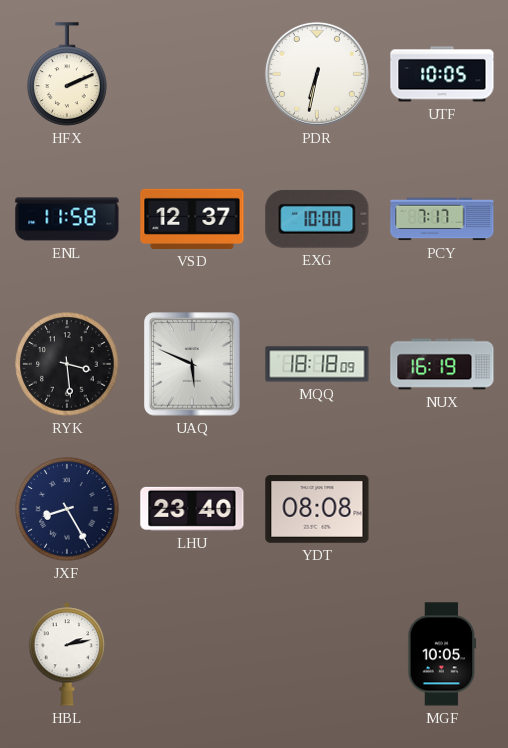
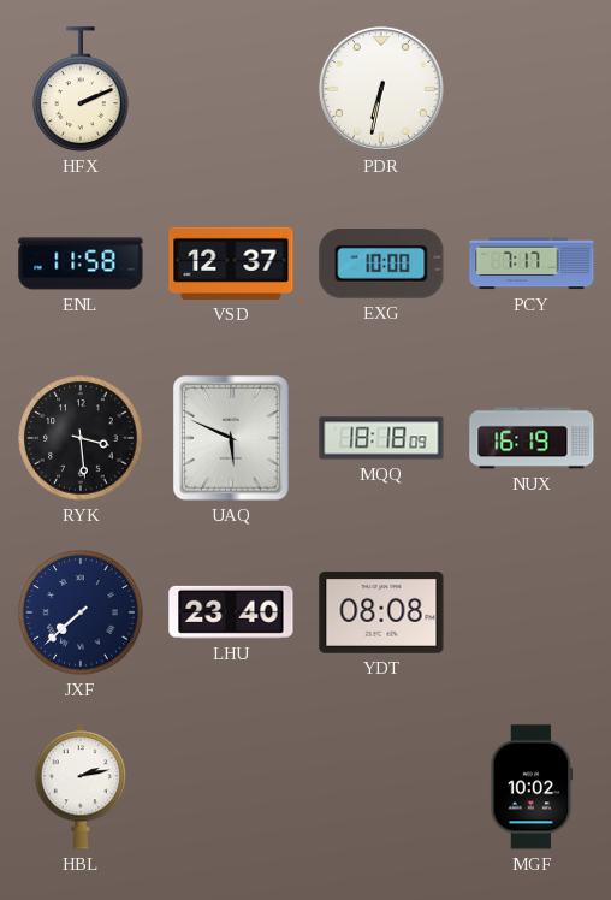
UTF: 10:05 -> none
JXF: 8:25 -> 7:38
MGF: 10:05 -> 10:02
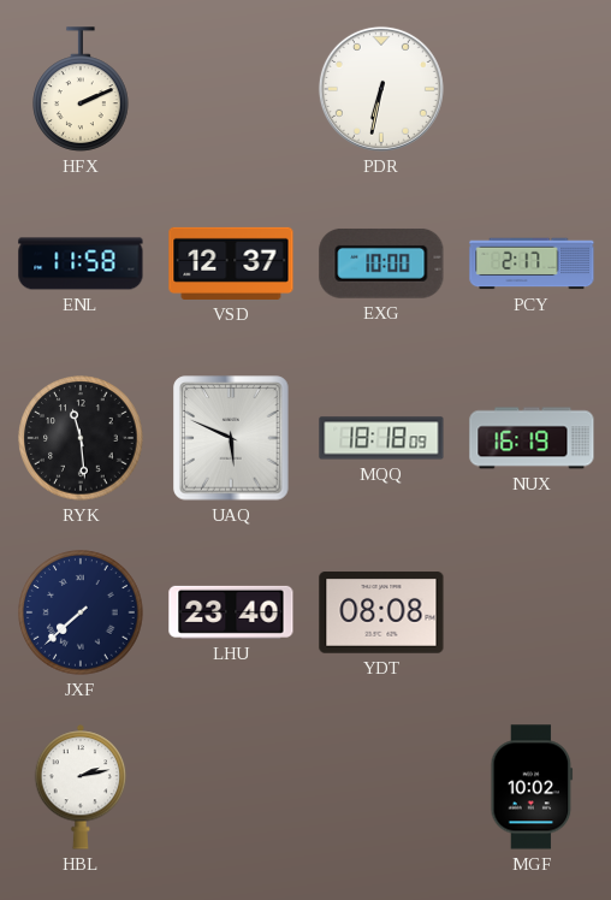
PCY: 7:17 -> 2:17
RYK: 3:29 -> 11:29
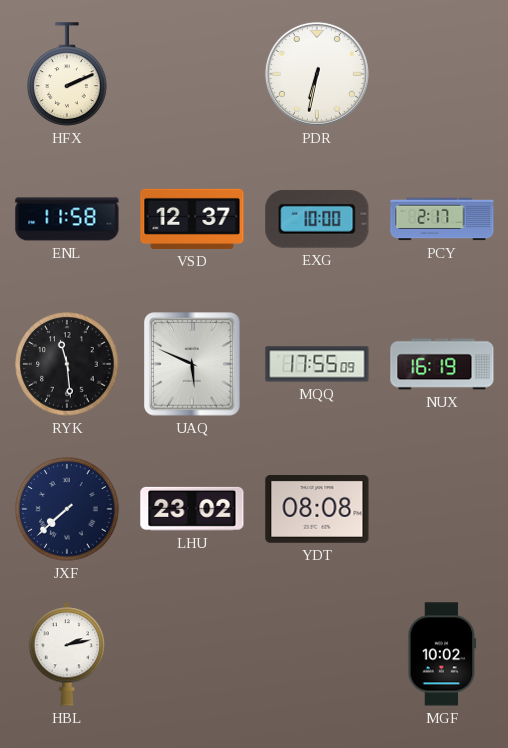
MQQ: 18:18 -> 17:55
LHU: 23:40 -> 23:02
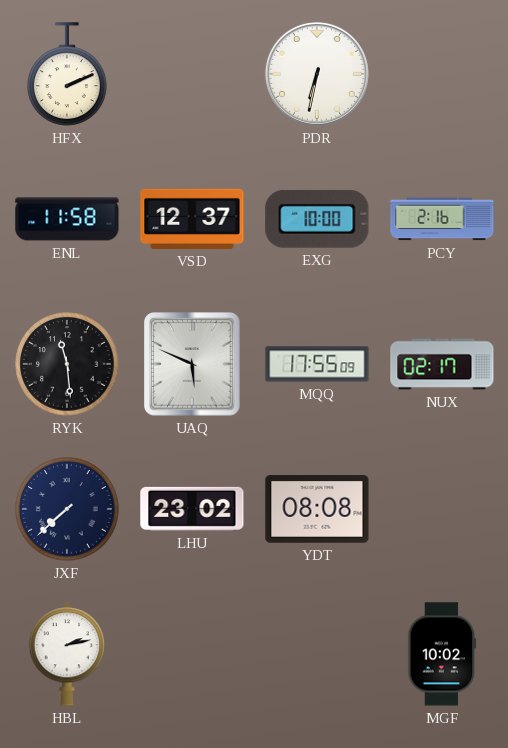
PCY: 2:17 -> 2:16
NUX: 16:19 -> 02:17
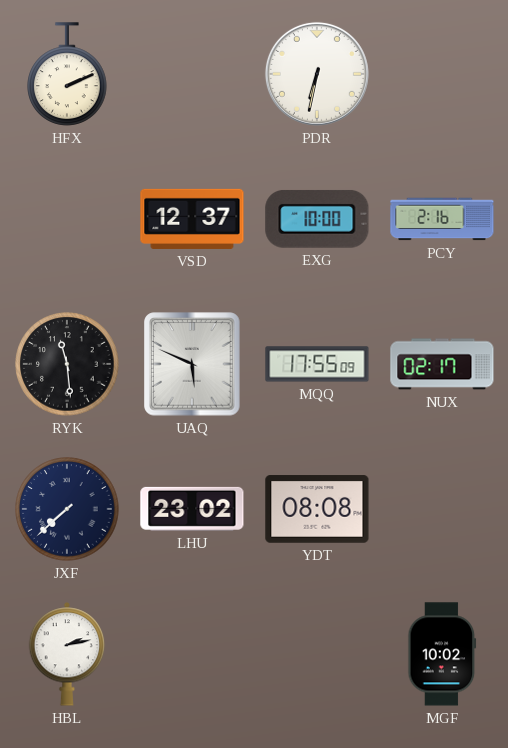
ENL: 11:58 -> none
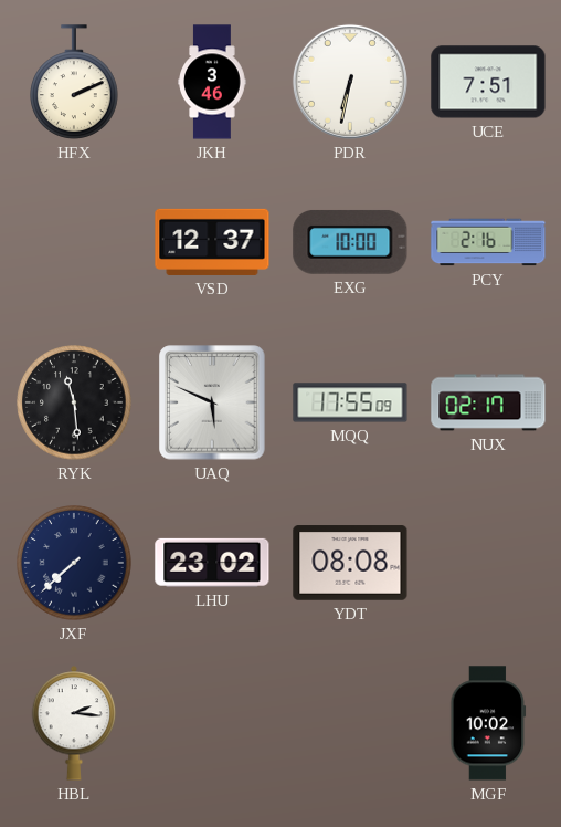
JKH: none -> 3:46
UCE: none -> 7:51
HBL: 2:13 -> 2:16
